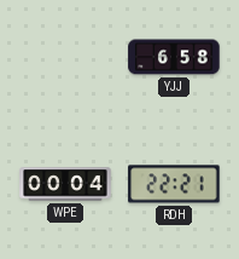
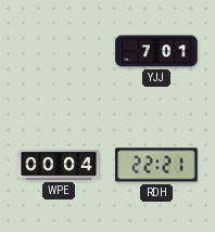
YJJ: 6:58 -> 7:01
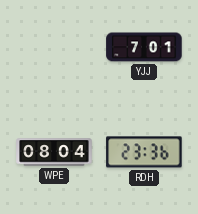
WPE: 00:04 -> 08:04
RDH: 22:21 -> 23:36
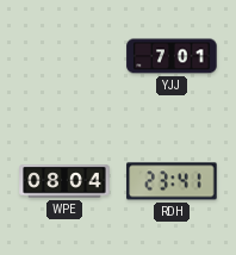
RDH: 23:36 -> 23:41
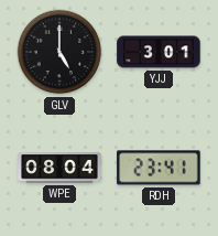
GLV: none -> 5:00
YJJ: 7:01 -> 3:01
